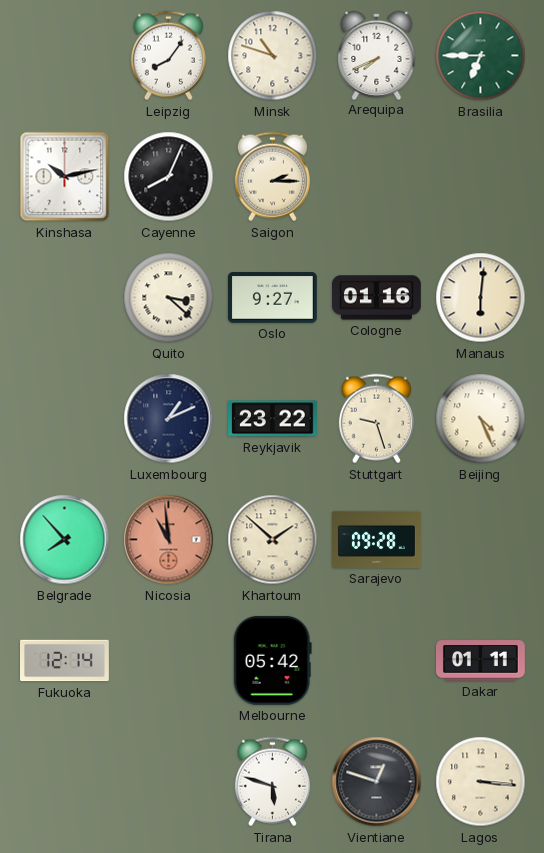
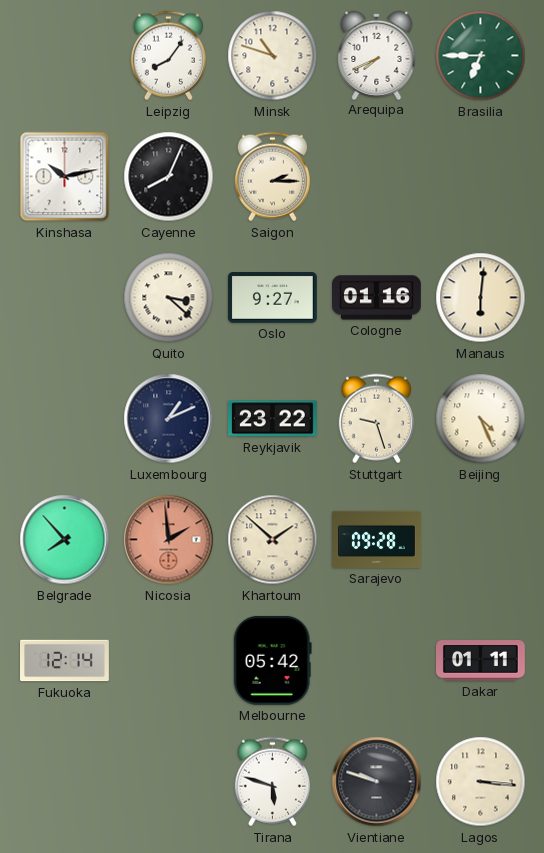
Nicosia: 10:59 -> 1:59
Vientiane: 12:48 -> 9:48
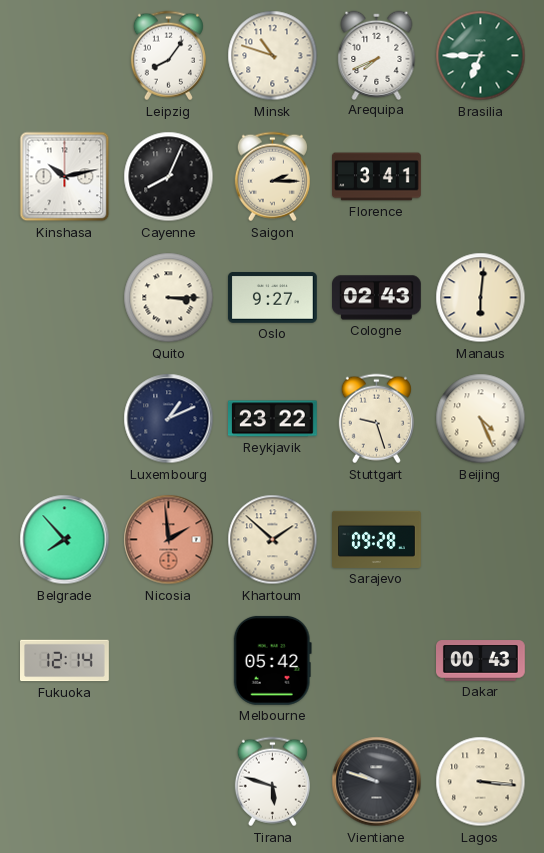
Florence: none -> 3:41
Quito: 3:22 -> 3:15
Cologne: 01:16 -> 02:43
Dakar: 01:11 -> 00:43
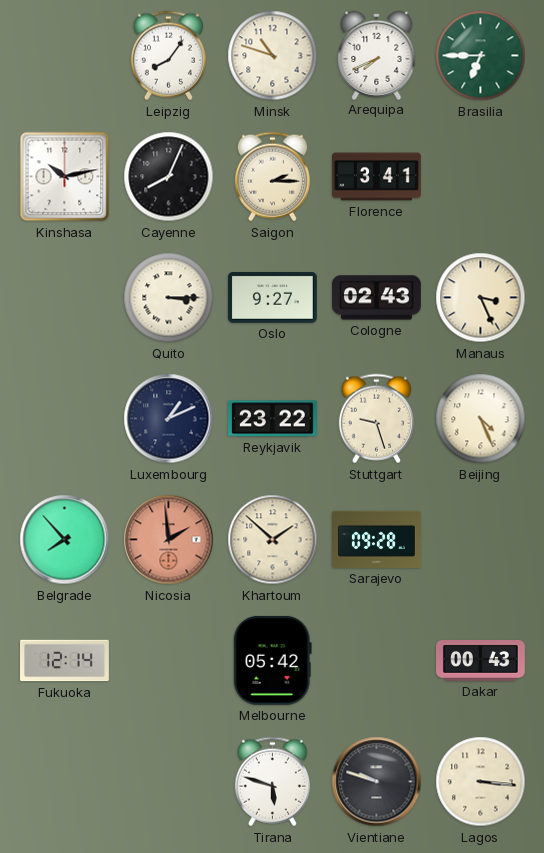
Manaus: 6:01 -> 3:26
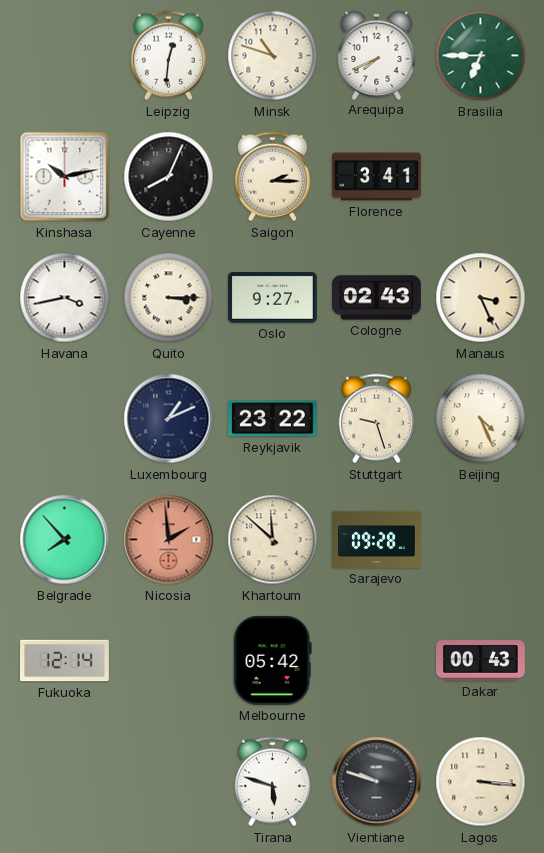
Leipzig: 8:06 -> 12:31
Havana: none -> 3:43
Khartoum: 1:52 -> 11:52
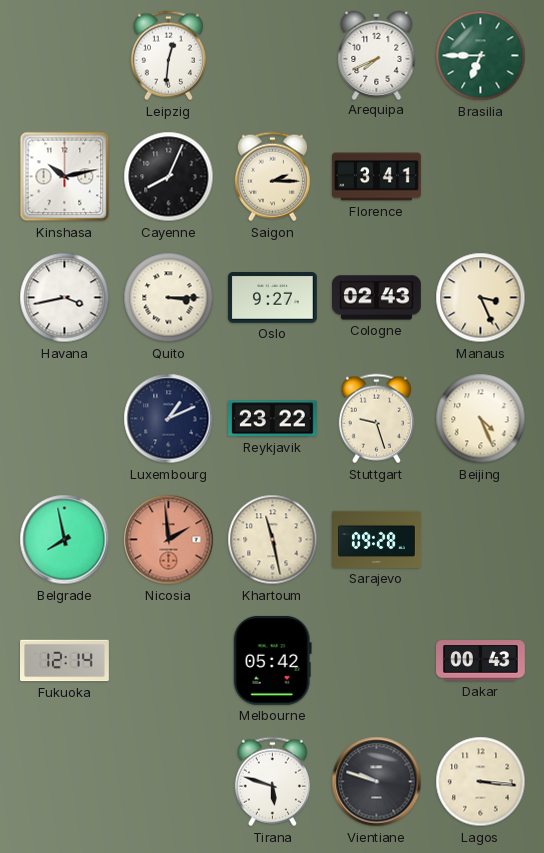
Minsk: 10:48 -> none
Belgrade: 7:53 -> 7:58
Khartoum: 11:52 -> 11:28
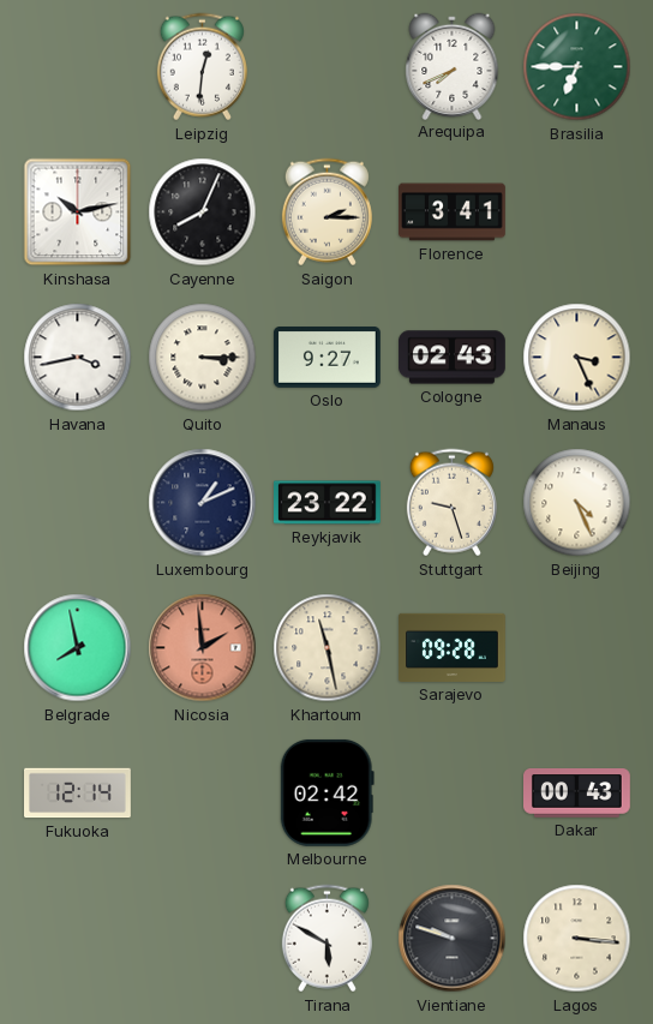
Melbourne: 05:42 -> 02:42
Tirana: 5:48 -> 5:50
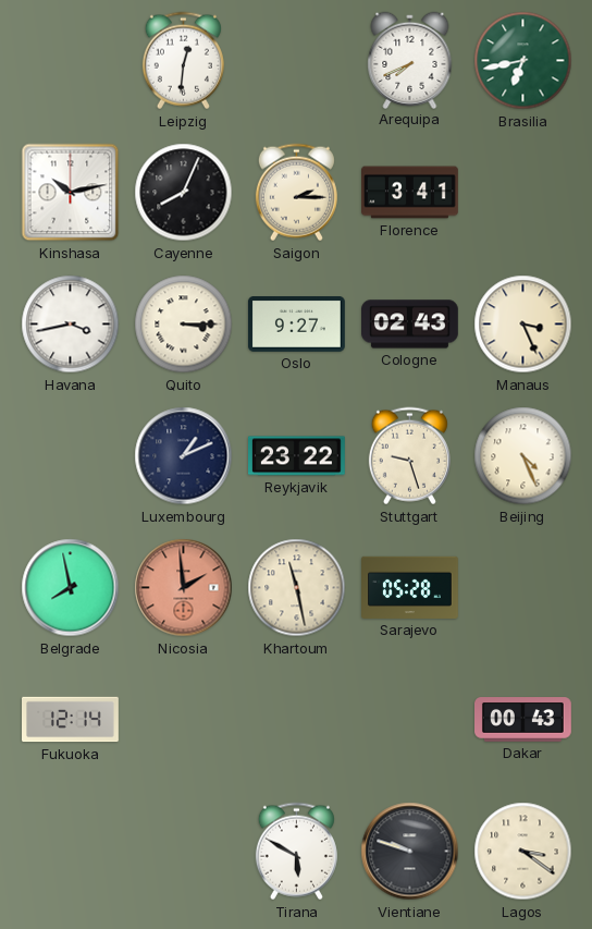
Brasilia: 6:45 -> 6:43
Sarajevo: 09:28 -> 05:28
Melbourne: 02:42 -> none
Lagos: 3:16 -> 3:21
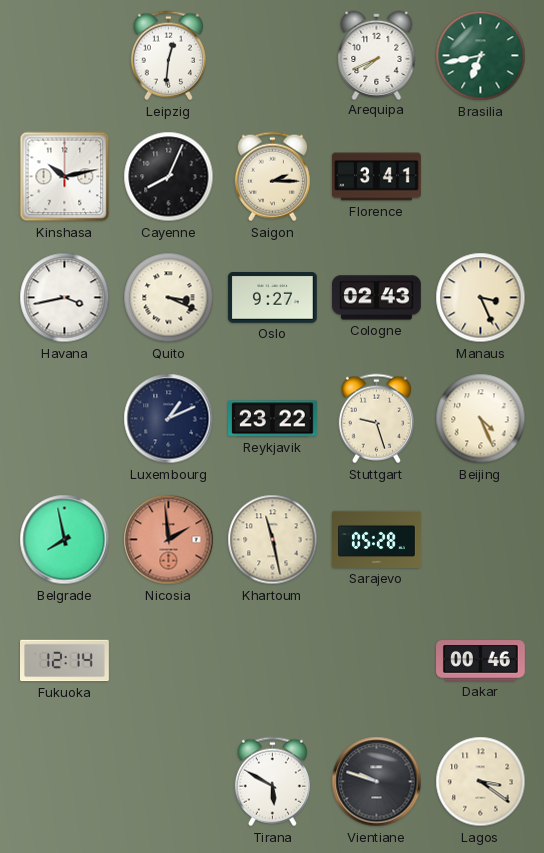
Quito: 3:15 -> 3:19
Dakar: 00:43 -> 00:46
